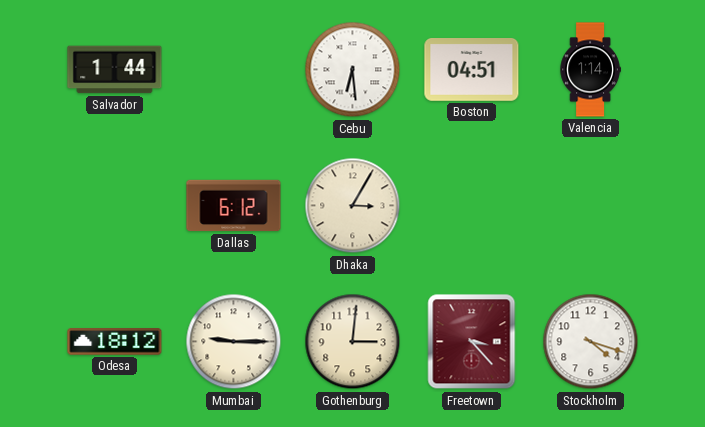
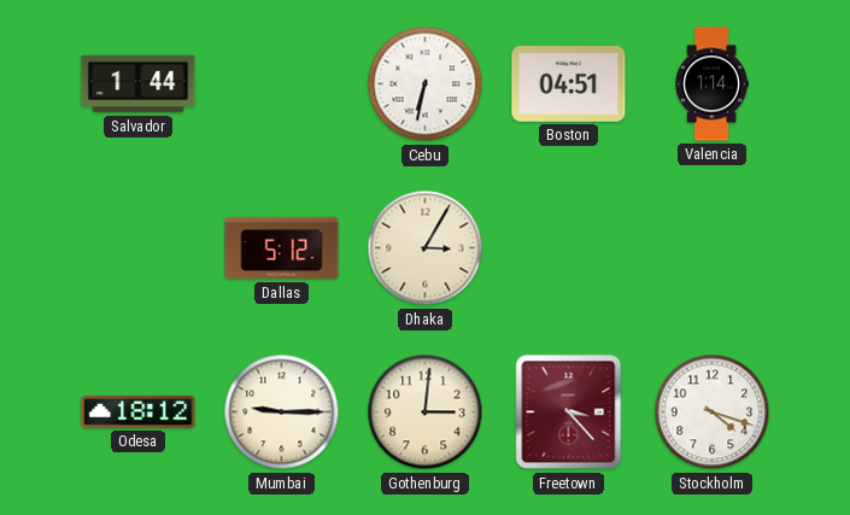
Cebu: 6:29 -> 6:32
Dallas: 6:12 -> 5:12
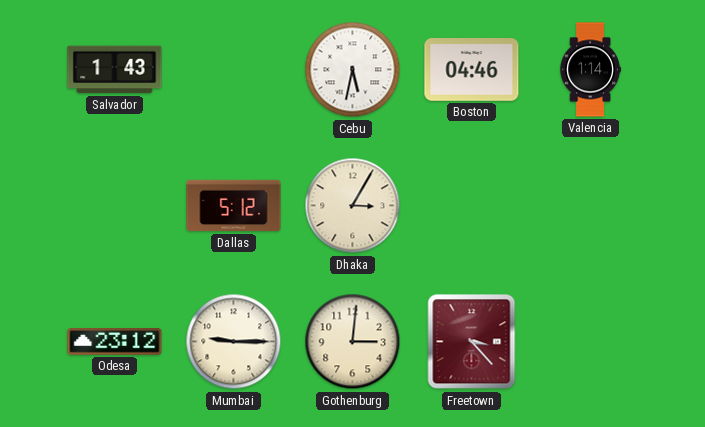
Salvador: 1:44 -> 1:43
Cebu: 6:32 -> 5:32
Boston: 04:51 -> 04:46
Odesa: 18:12 -> 23:12
Stockholm: 4:18 -> none
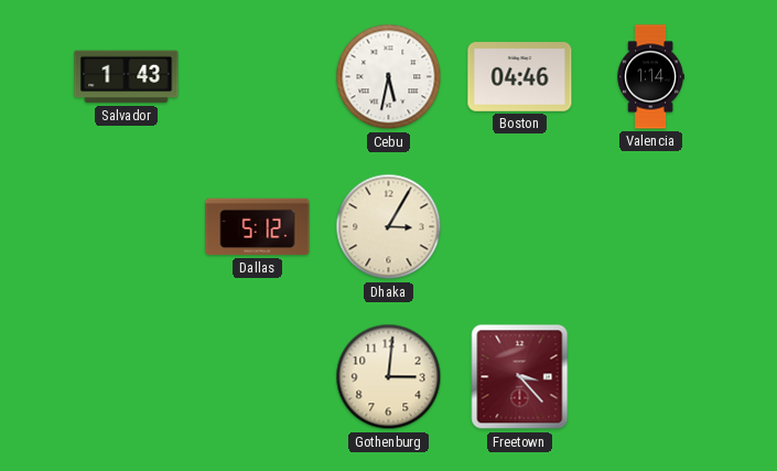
Odesa: 23:12 -> none
Mumbai: 9:15 -> none
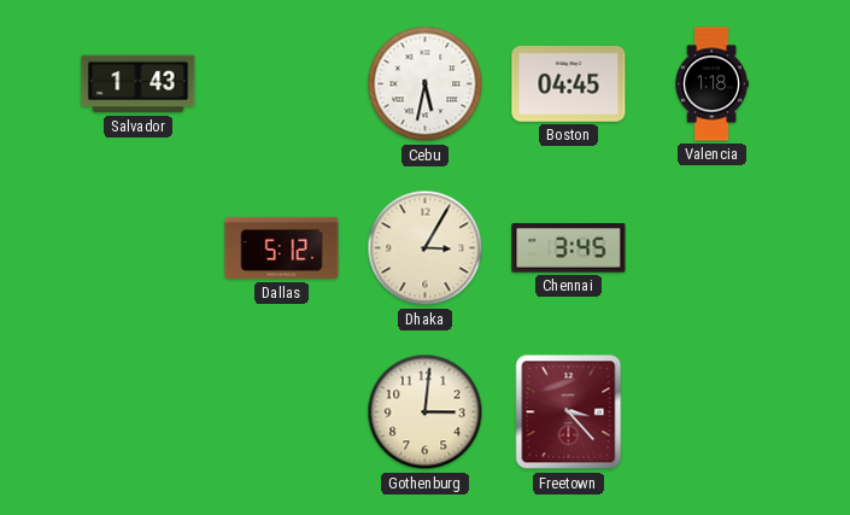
Boston: 04:46 -> 04:45
Valencia: 1:14 -> 1:18
Chennai: none -> 3:45
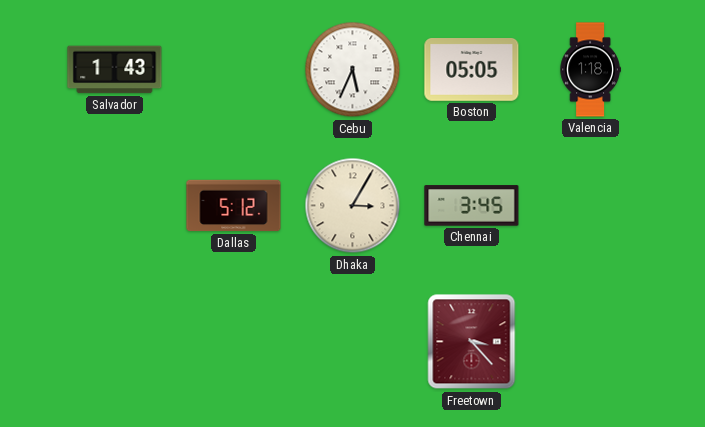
Cebu: 5:32 -> 5:34
Boston: 04:45 -> 05:05
Gothenburg: 3:01 -> none
